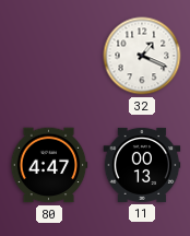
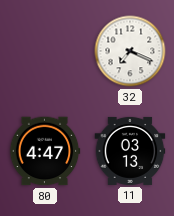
32: 1:19 -> 7:19
11: 00:13 -> 03:13
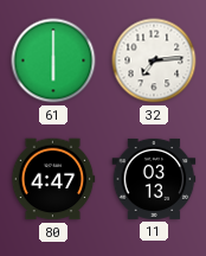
61: none -> 6:00
32: 7:19 -> 7:14
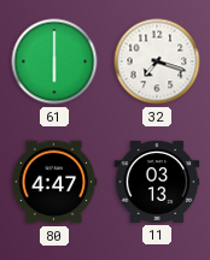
32: 7:14 -> 7:18
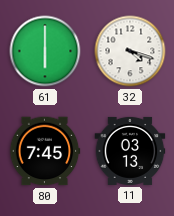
32: 7:18 -> 4:18
80: 4:47 -> 7:45
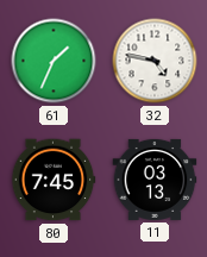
61: 6:00 -> 1:34
32: 4:18 -> 4:47
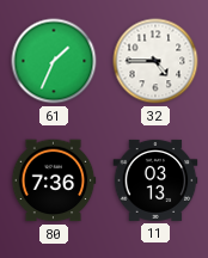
32: 4:47 -> 4:45
80: 7:45 -> 7:36
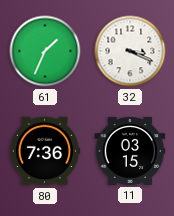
32: 4:45 -> 3:19
11: 03:13 -> 03:15
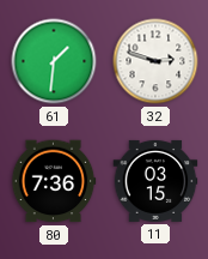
61: 1:34 -> 1:31
32: 3:19 -> 2:48
